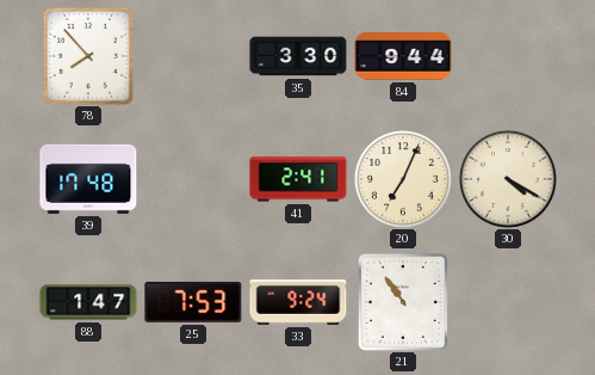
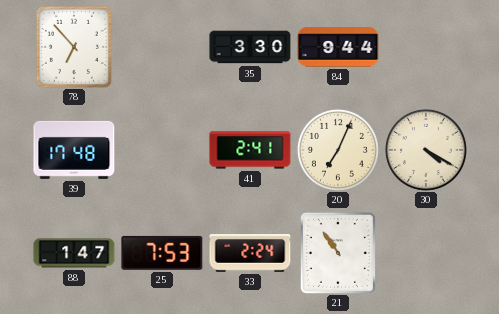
78: 7:53 -> 6:53
33: 9:24 -> 2:24
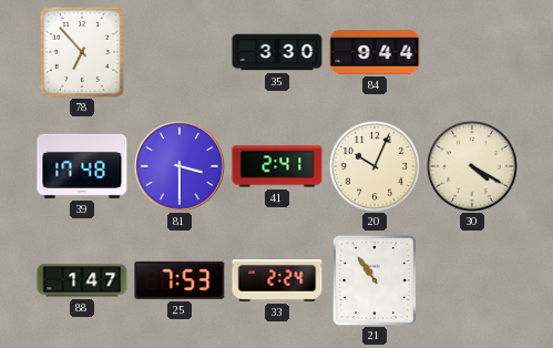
81: none -> 3:30
20: 7:04 -> 10:04
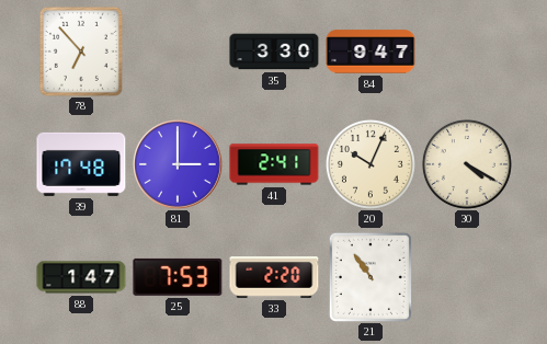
84: 9:44 -> 9:47
81: 3:30 -> 3:00
33: 2:24 -> 2:20
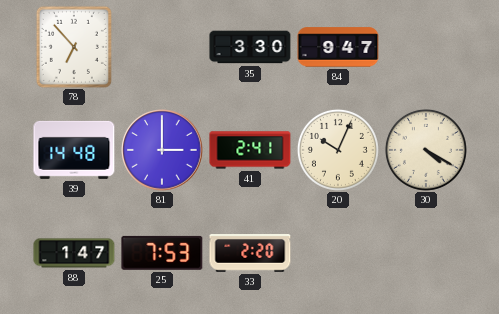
39: 17:48 -> 14:48
21: 10:54 -> none
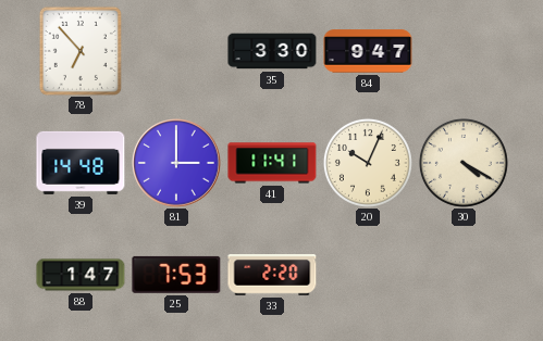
41: 2:41 -> 11:41
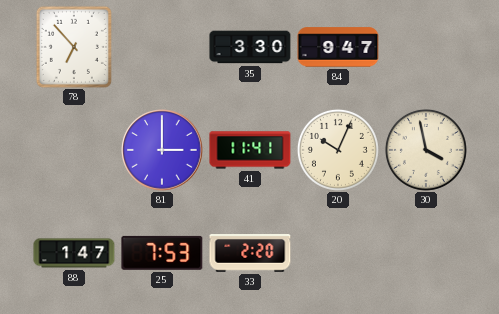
39: 14:48 -> none
30: 4:20 -> 3:58
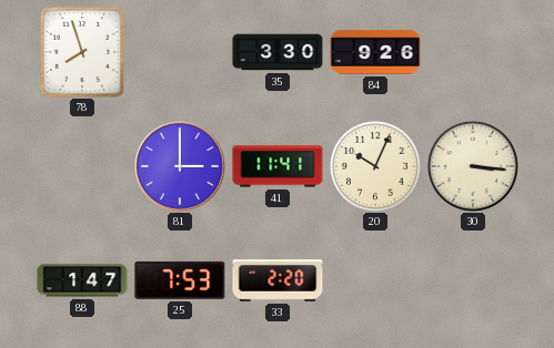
78: 6:53 -> 7:57
84: 9:47 -> 9:26
30: 3:58 -> 3:16
